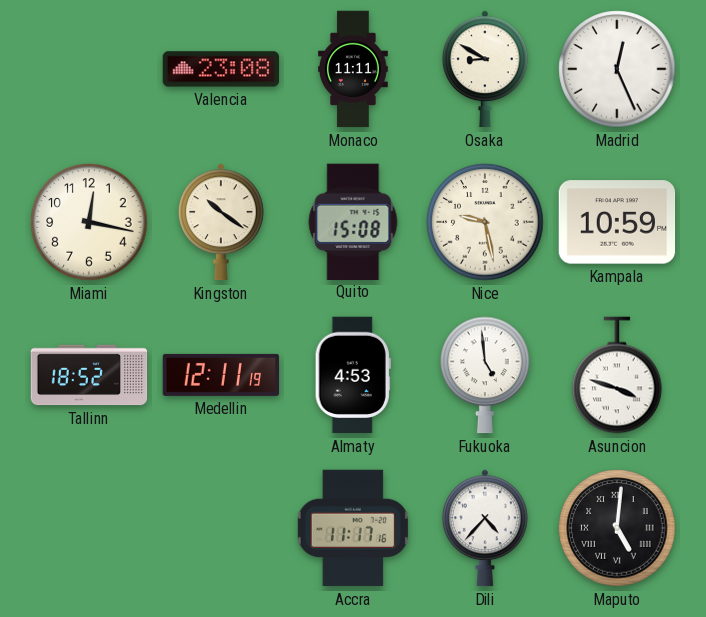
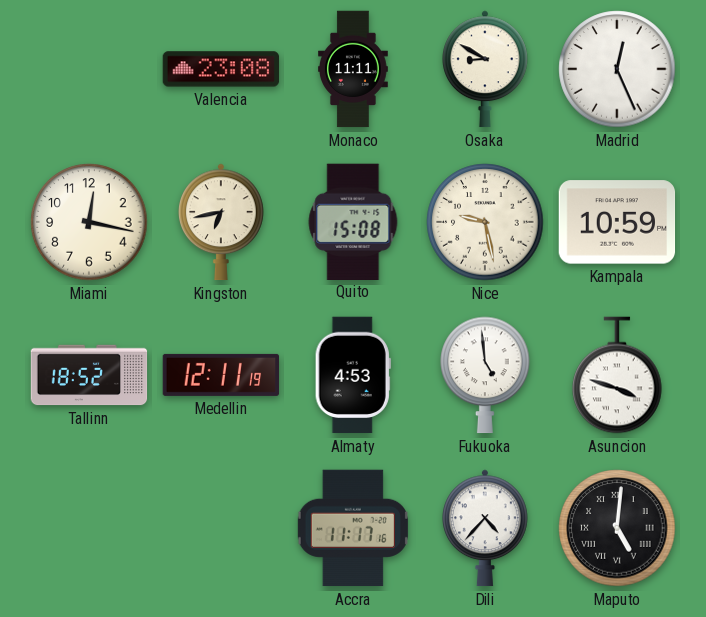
Kingston: 10:21 -> 6:43
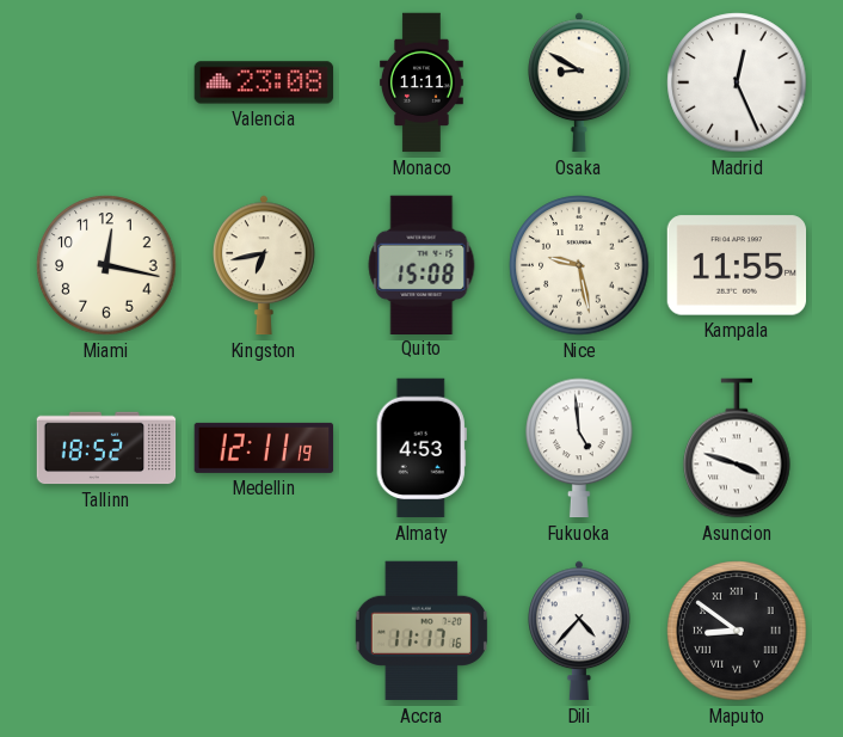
Kampala: 10:59 -> 11:55
Maputo: 5:01 -> 8:51
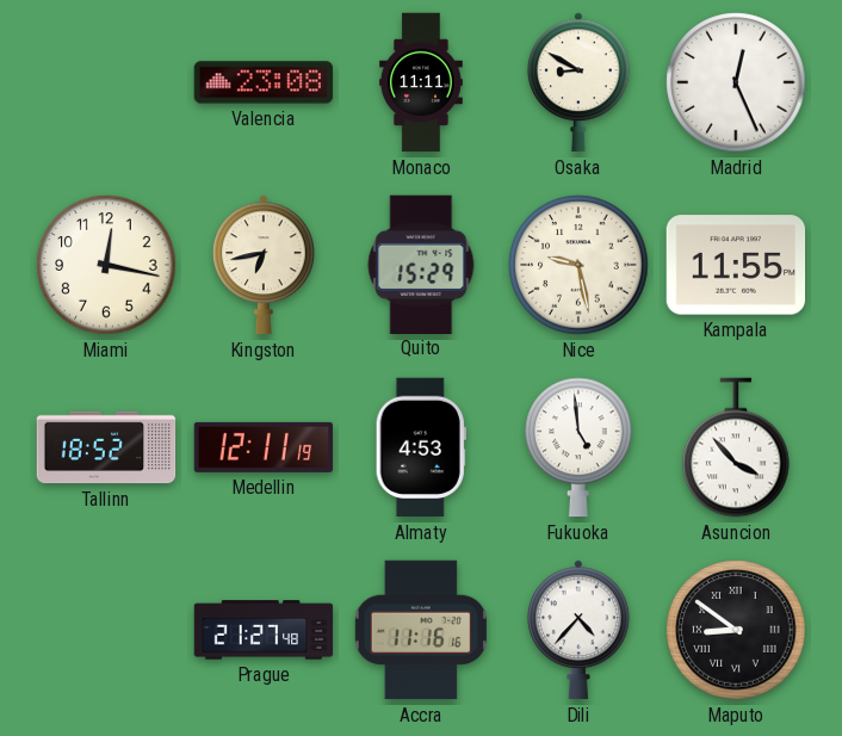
Quito: 15:08 -> 15:29
Asuncion: 3:48 -> 3:53
Prague: none -> 21:27
Accra: 11:17 -> 11:16
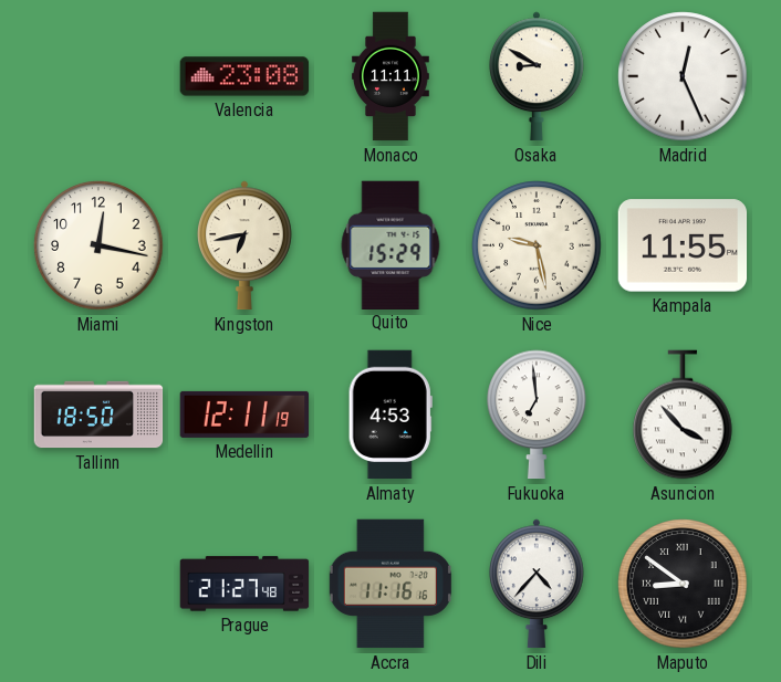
Tallinn: 18:52 -> 18:50
Fukuoka: 4:59 -> 6:59
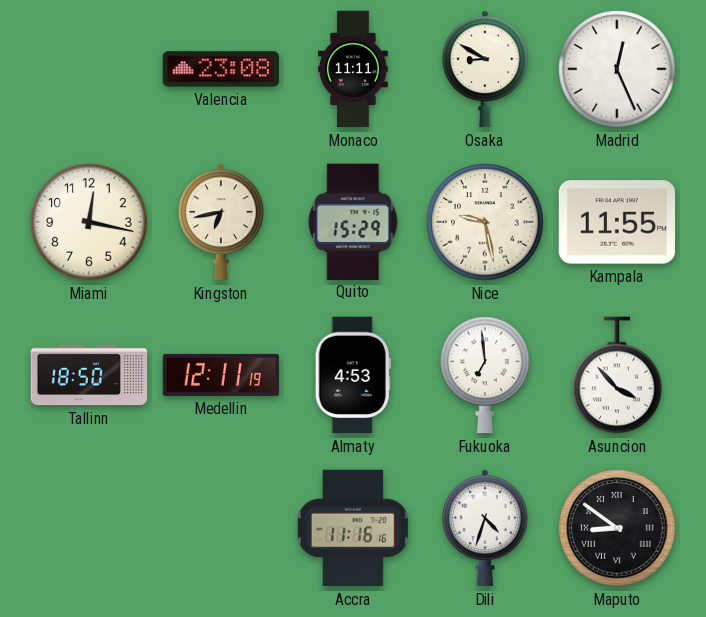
Prague: 21:27 -> none
Dili: 4:37 -> 4:33
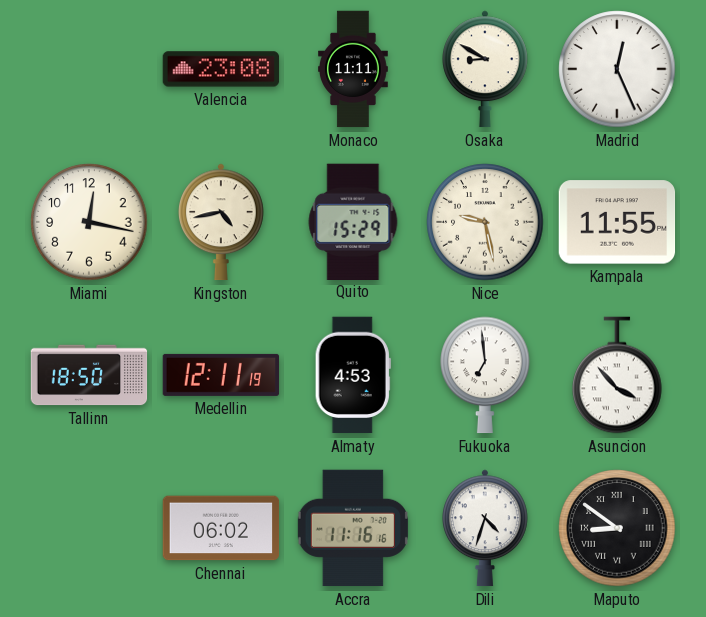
Kingston: 6:43 -> 4:43
Chennai: none -> 06:02
